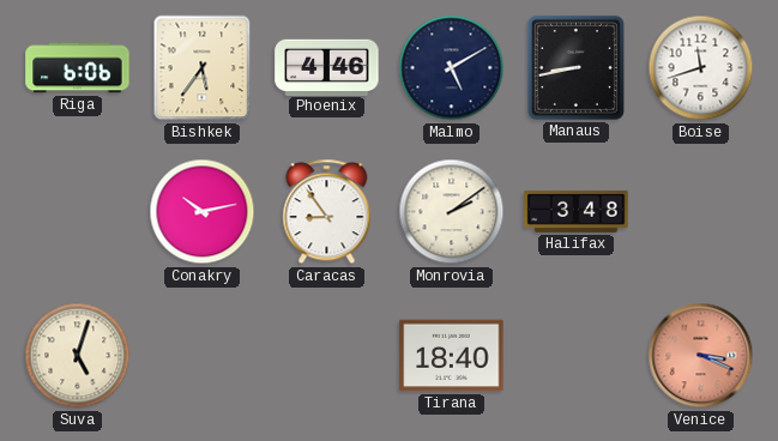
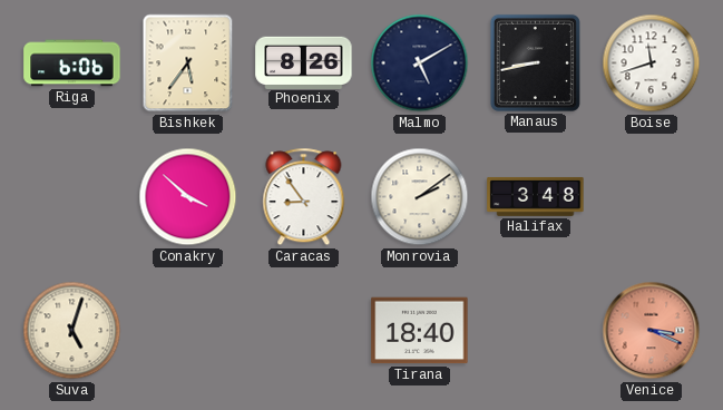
Phoenix: 4:46 -> 8:26
Conakry: 10:13 -> 3:52
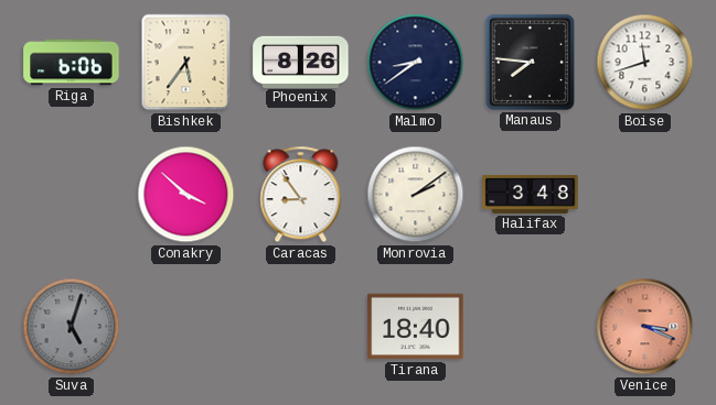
Malmo: 5:10 -> 8:39
Manaus: 8:43 -> 7:46
Suva dial: cream -> grey
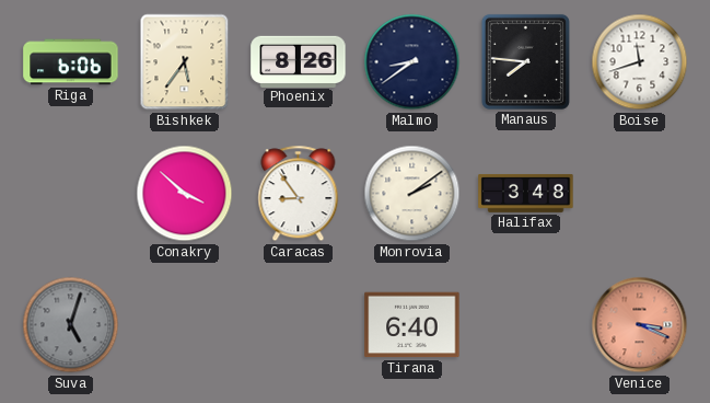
Tirana: 18:40 -> 6:40
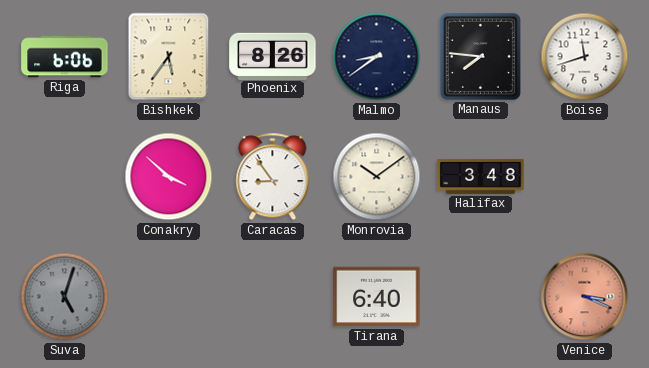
Monrovia: 2:09 -> 10:09
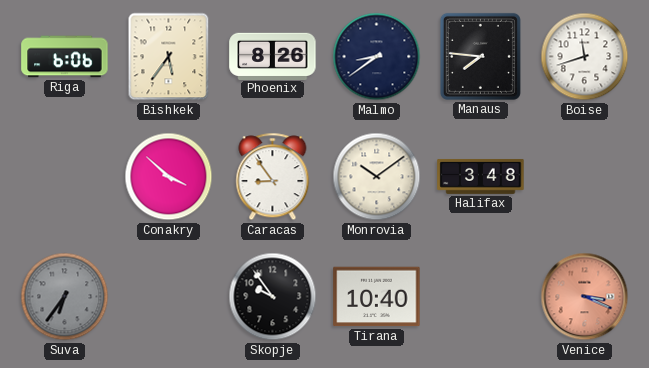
Suva: 5:03 -> 6:36
Skopje: none -> 9:54
Tirana: 6:40 -> 10:40
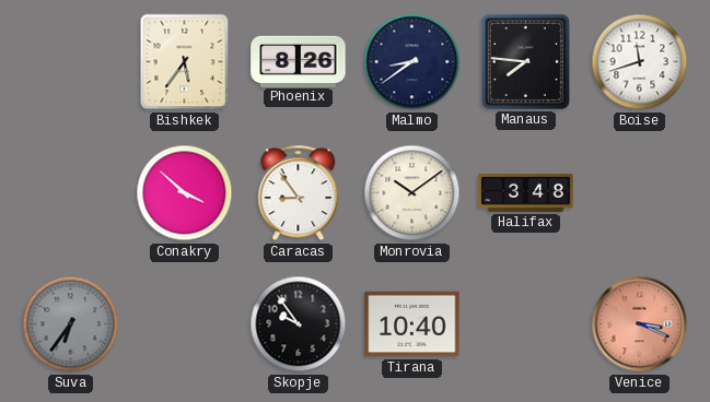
Riga: 6:06 -> none
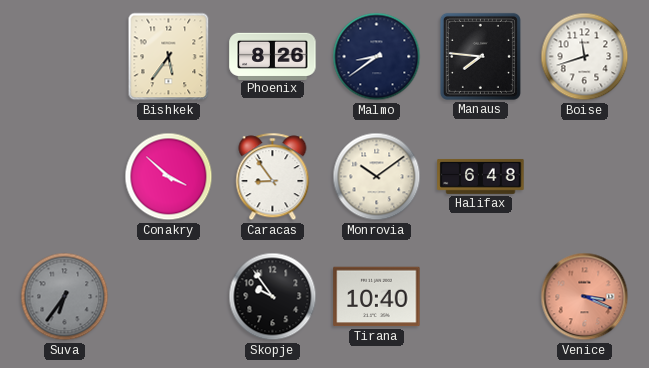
Halifax: 3:48 -> 6:48
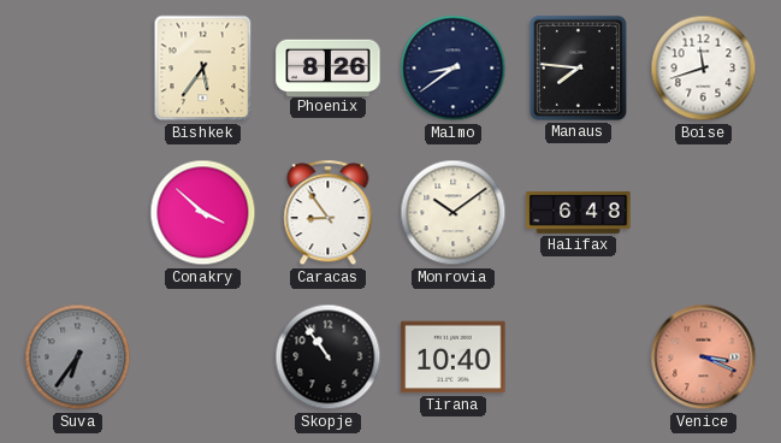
Skopje: 9:54 -> 10:54
